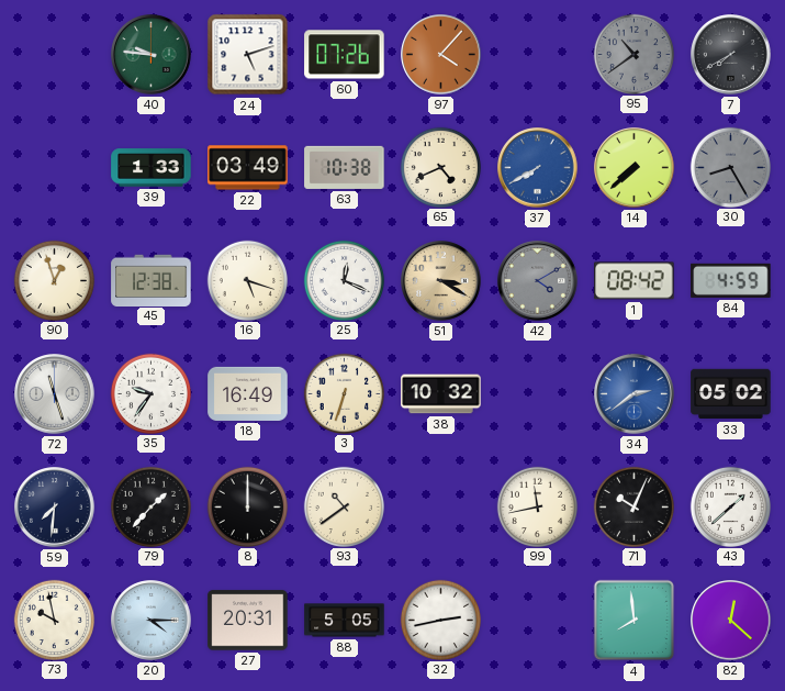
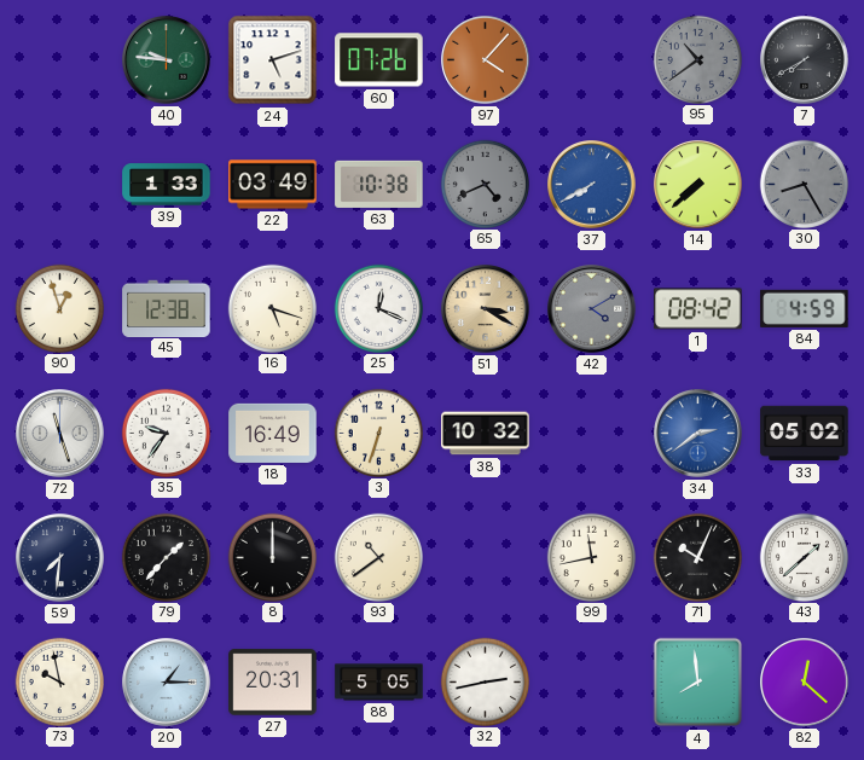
65 dial: cream -> grey
20: 4:15 -> 1:15
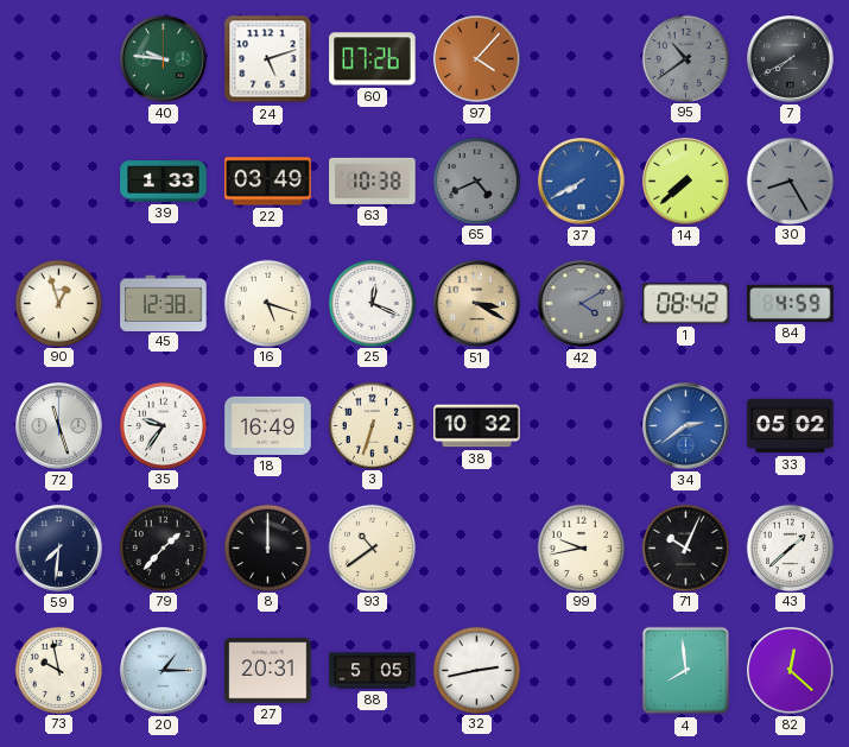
99: 11:43 -> 9:43
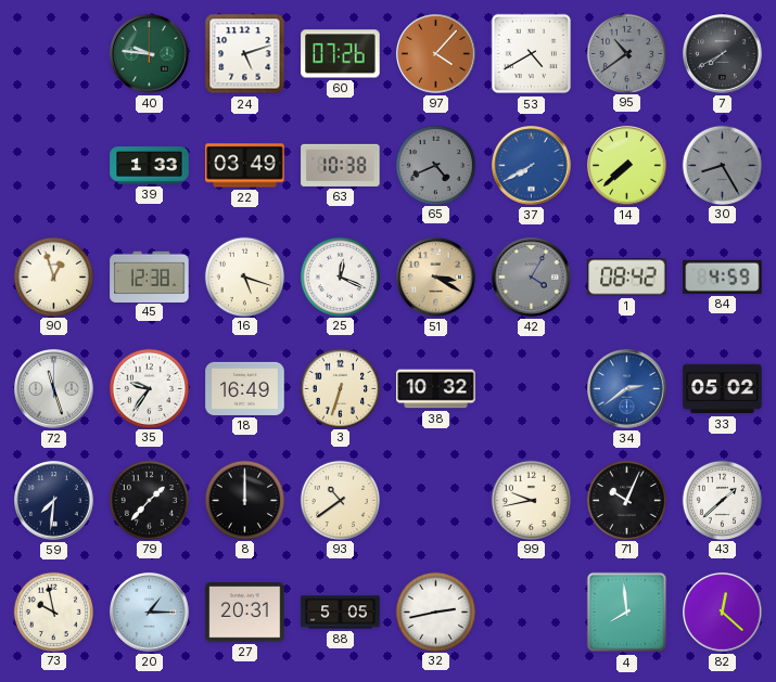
53: none -> 4:40
42: 4:10 -> 4:05
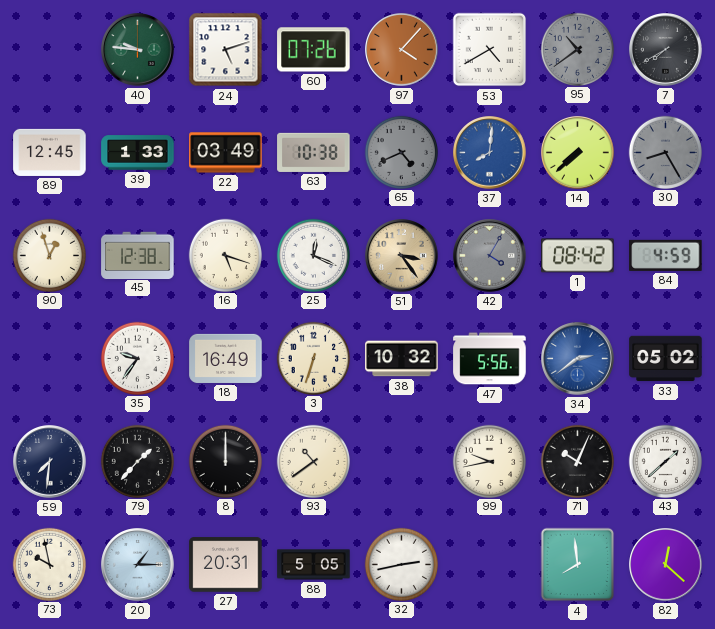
89: none -> 12:45
37: 7:40 -> 8:01
51: 3:20 -> 3:24
72: 11:27 -> none
47: none -> 5:56
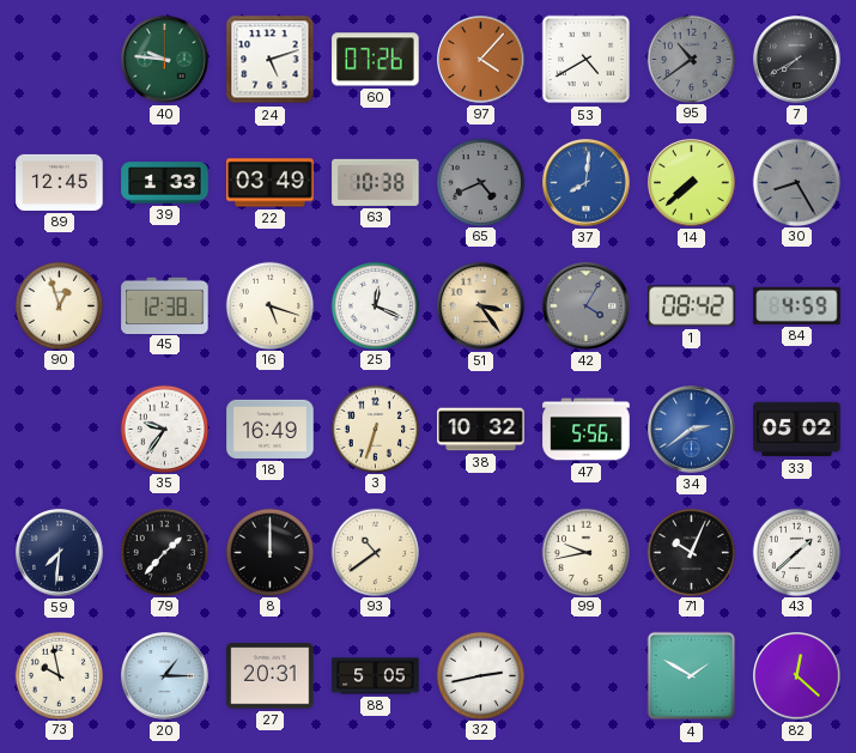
4: 7:59 -> 1:50
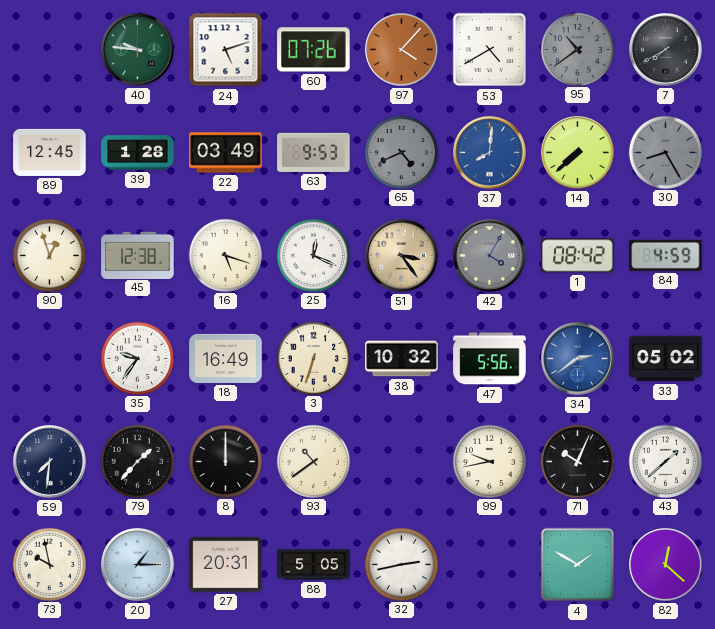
39: 1:33 -> 1:28
63: 10:38 -> 9:53
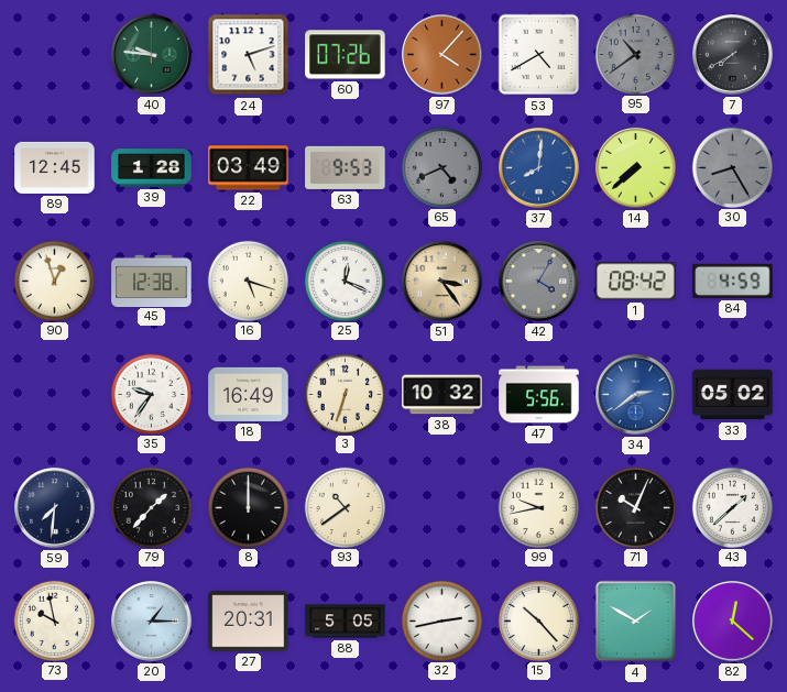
15: none -> 10:23
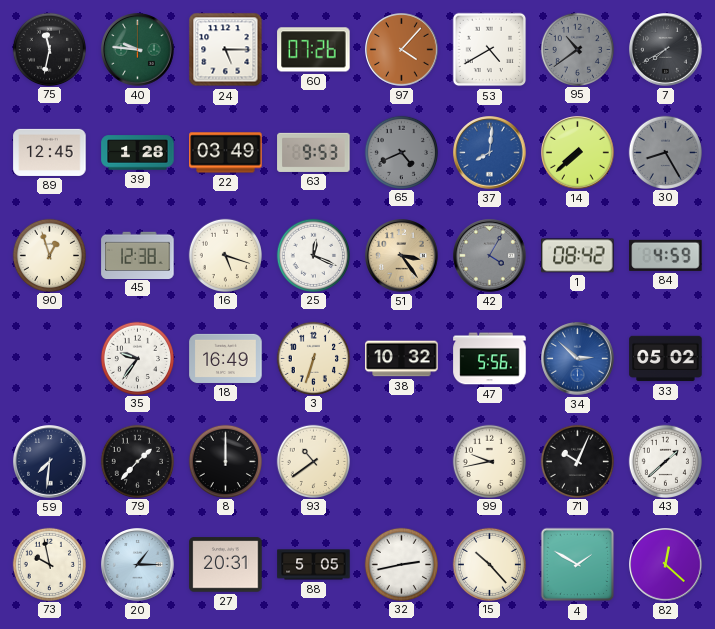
75: none -> 11:32
24: 5:12 -> 5:15
34: 2:39 -> 2:52
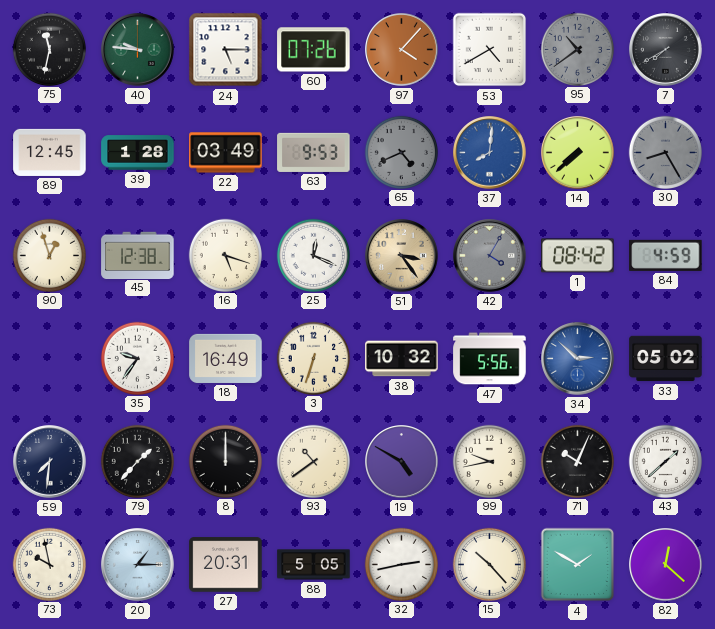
19: none -> 4:50
